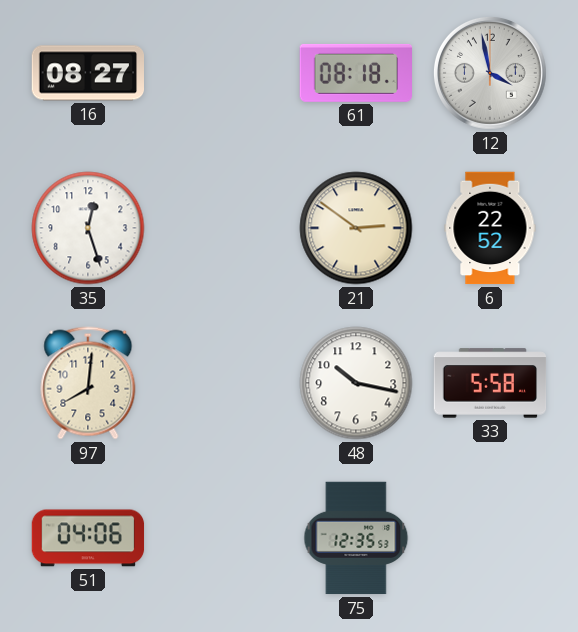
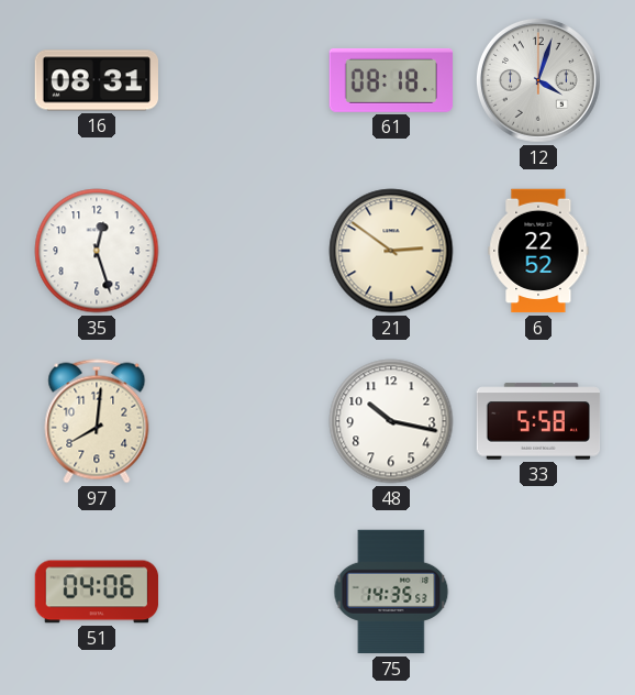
16: 08:27 -> 08:31
12: 3:58 -> 4:03
75: 12:35 -> 14:35
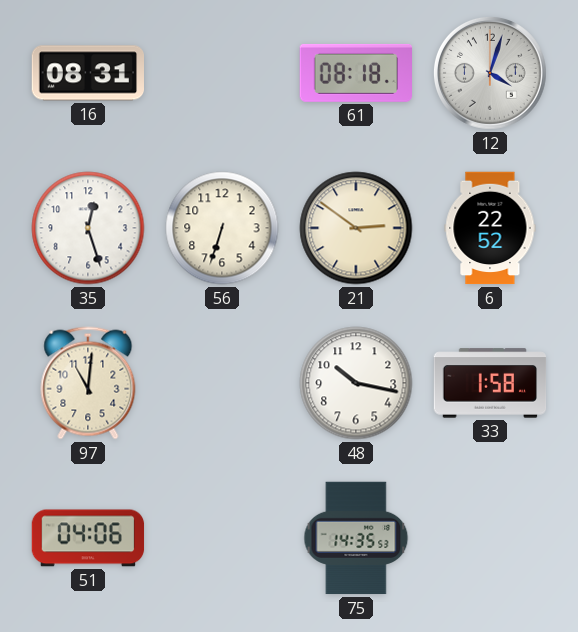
56: none -> 6:33
97: 8:01 -> 11:01
33: 5:58 -> 1:58
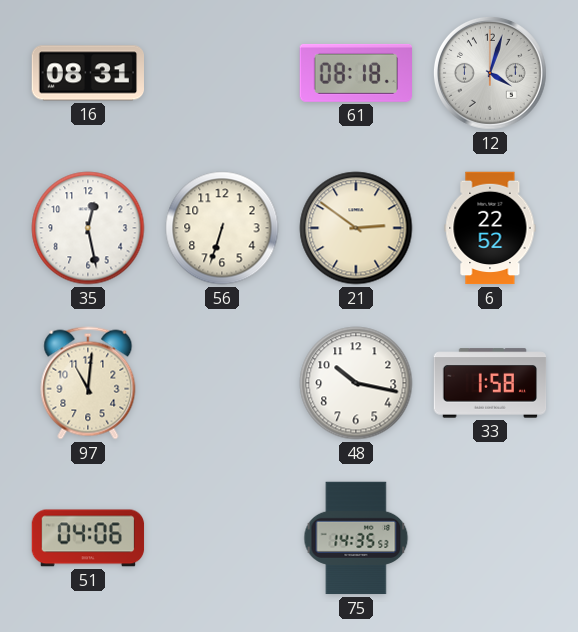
35: 12:27 -> 12:28
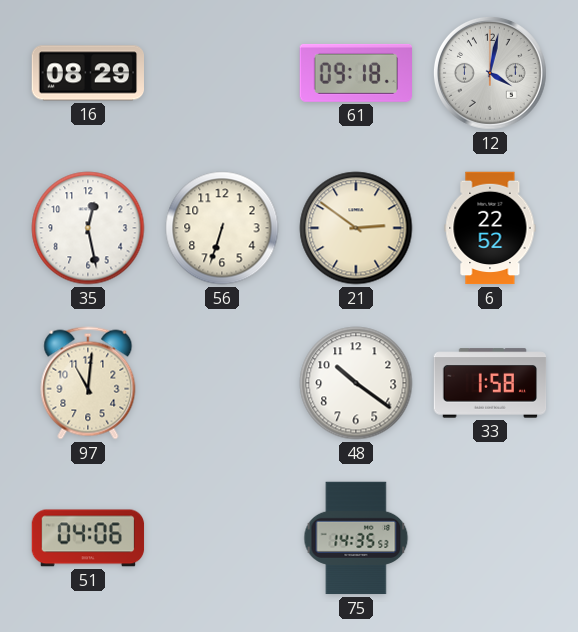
16: 08:31 -> 08:29
61: 08:18 -> 09:18
12: 4:03 -> 4:02
48: 10:17 -> 10:21
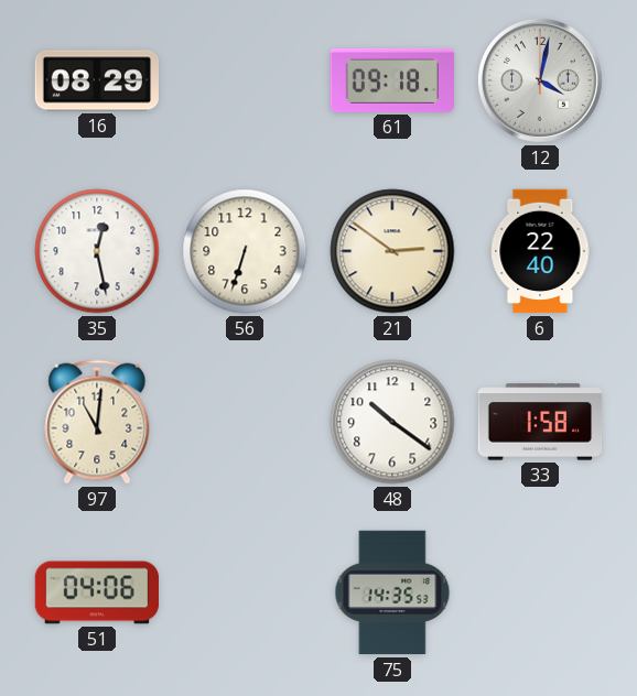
6: 22:52 -> 22:40
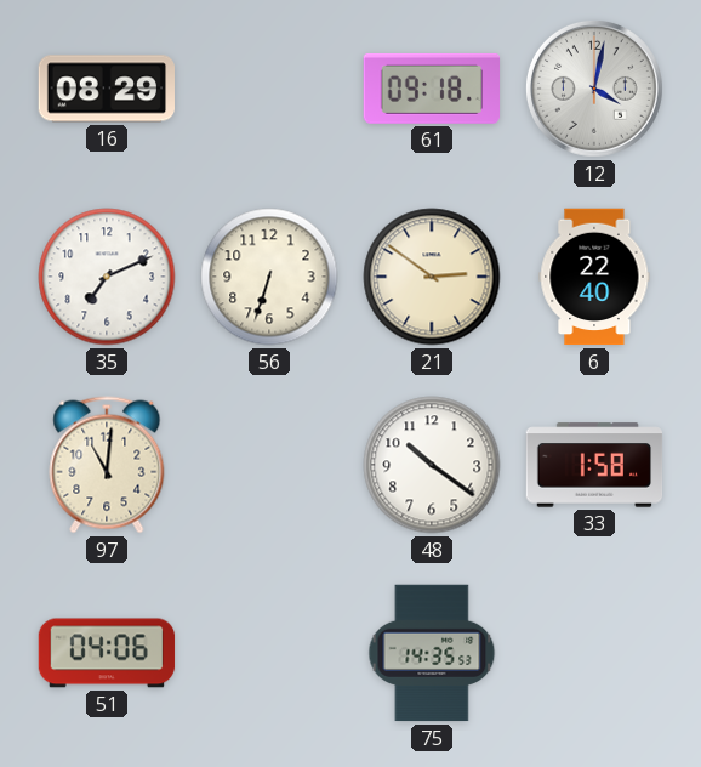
35: 12:28 -> 7:11
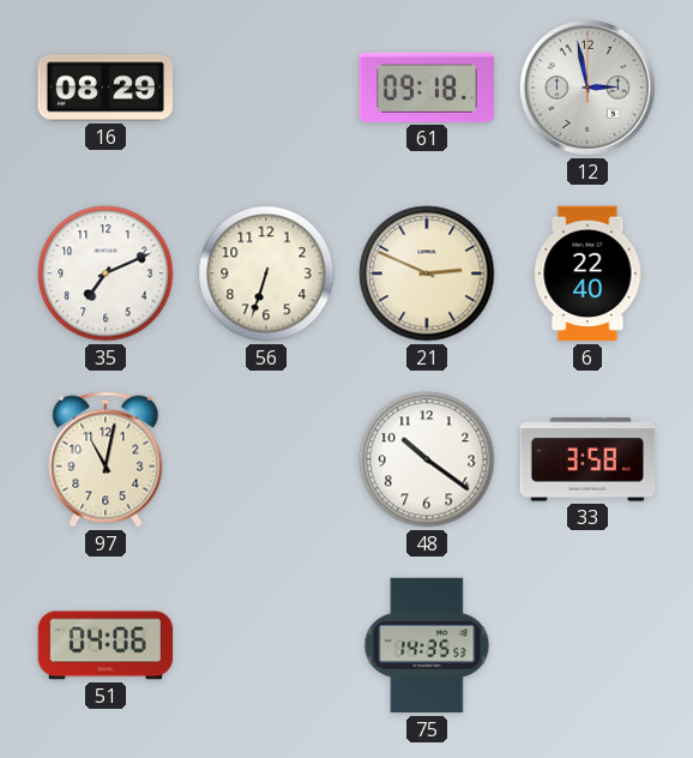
12: 4:02 -> 2:58
21: 2:51 -> 2:49
97: 11:01 -> 11:02
33: 1:58 -> 3:58
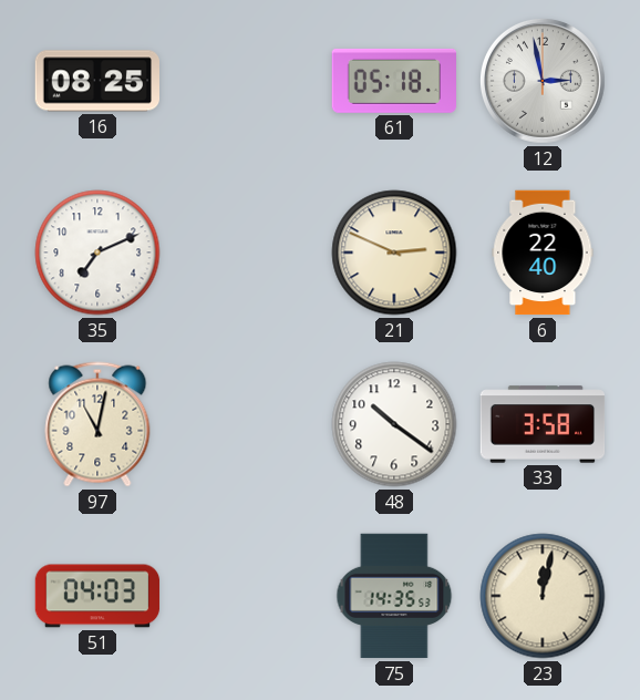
16: 08:29 -> 08:25
61: 09:18 -> 05:18
56: 6:33 -> none
51: 04:06 -> 04:03
23: none -> 12:02
